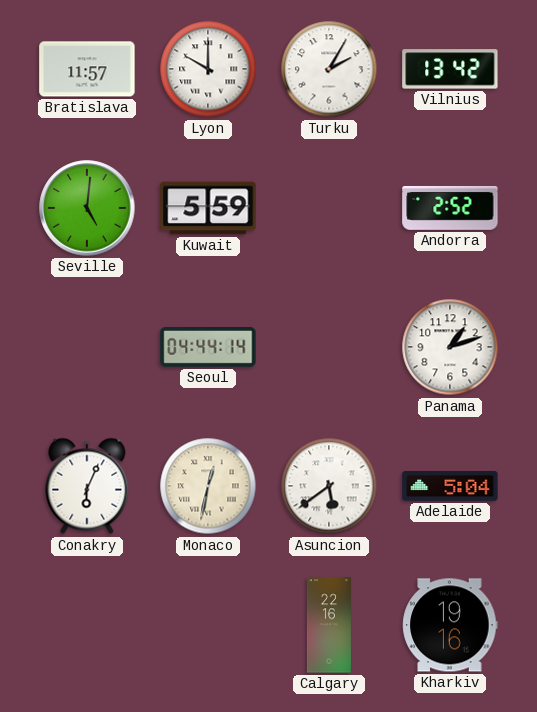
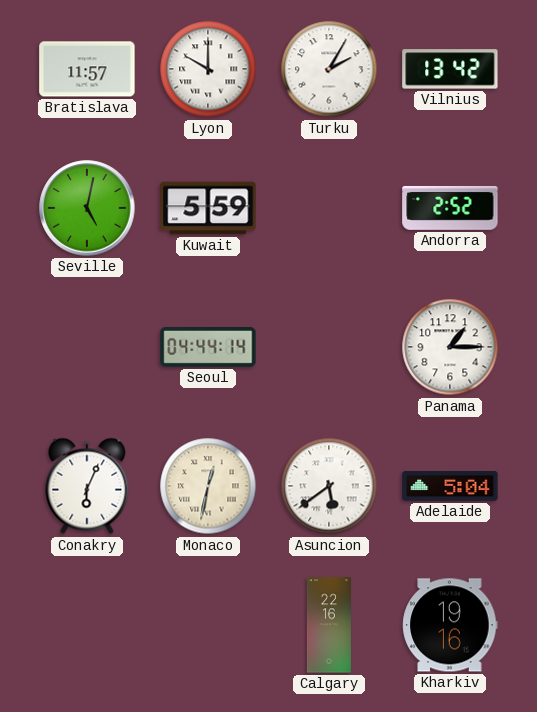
Seville: 5:01 -> 5:02
Panama: 1:12 -> 1:15
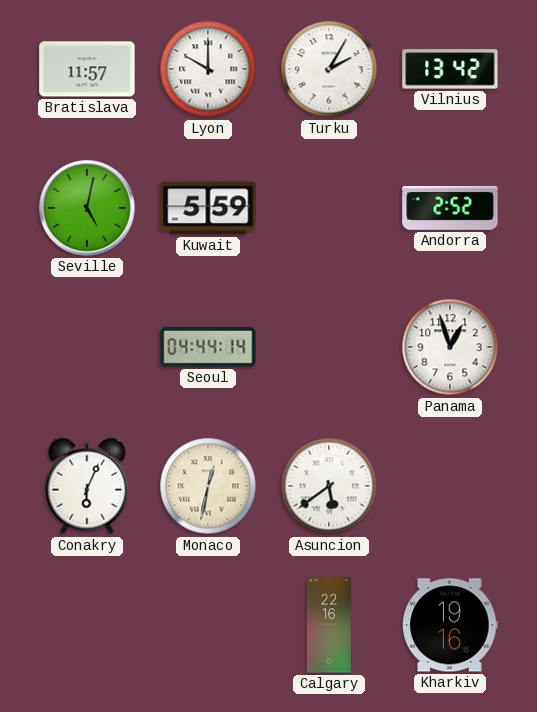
Panama: 1:15 -> 12:57
Adelaide: 5:04 -> none
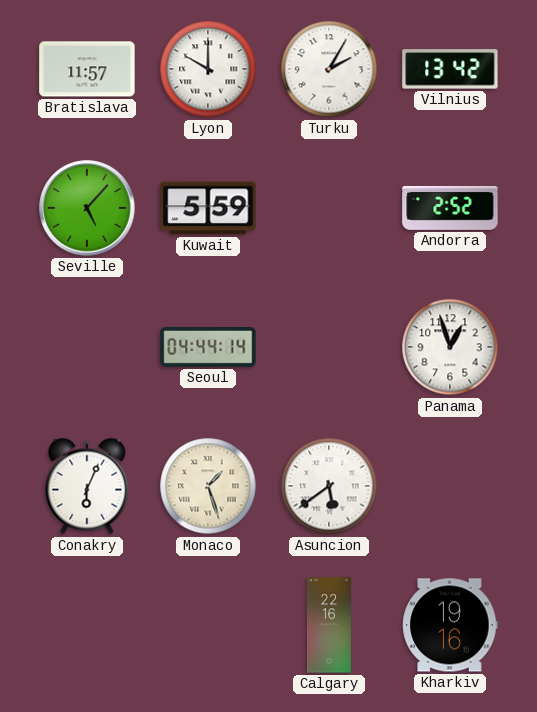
Seville: 5:02 -> 5:07
Monaco: 12:32 -> 1:27
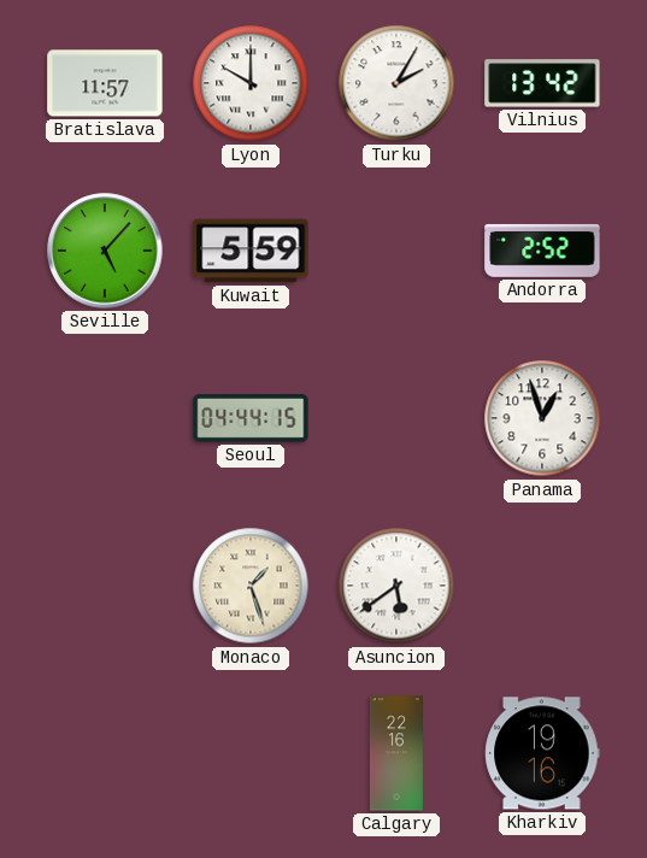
Seoul: 04:44:14 -> 04:44:15
Conakry: 6:04 -> none
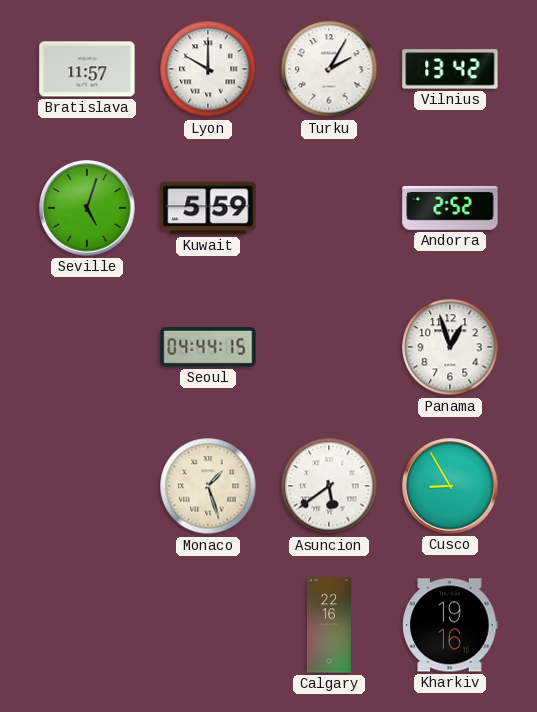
Seville: 5:07 -> 5:03
Cusco: none -> 8:55
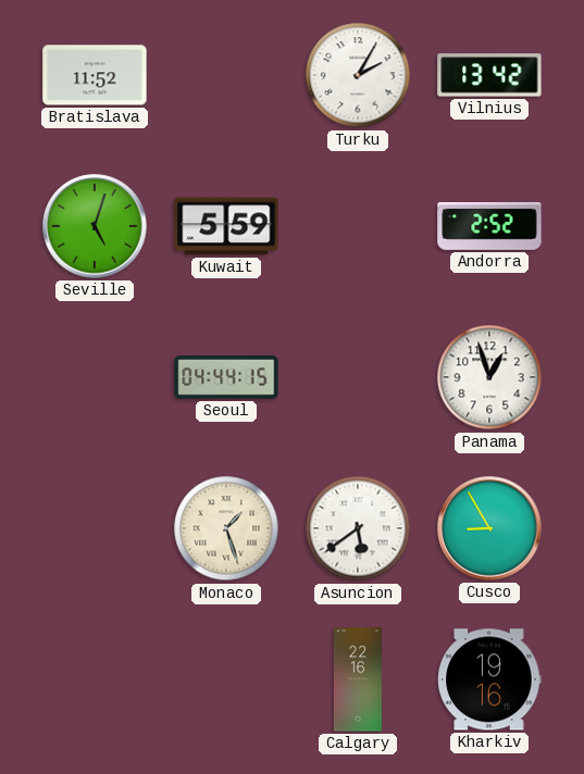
Bratislava: 11:57 -> 11:52
Lyon: 10:00 -> none
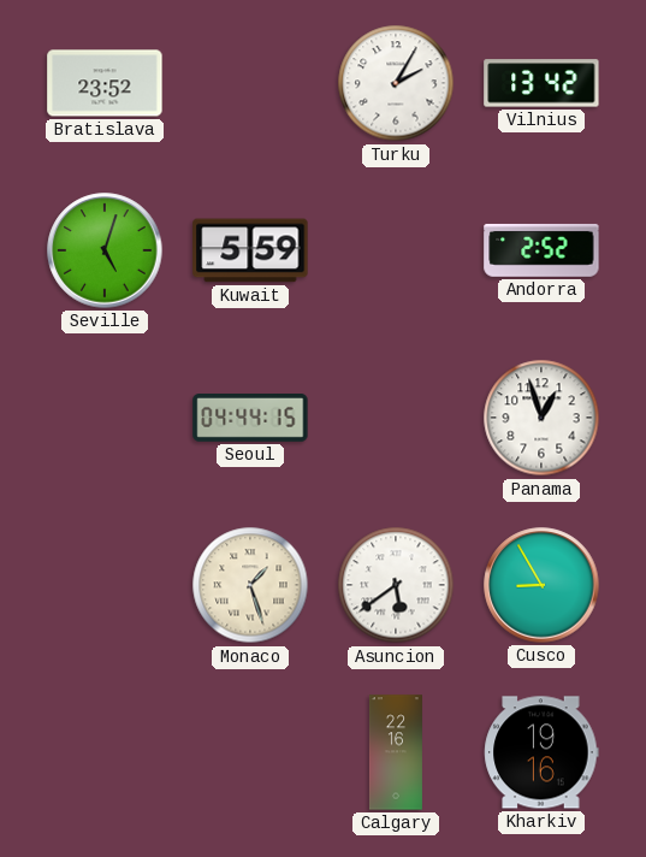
Bratislava: 11:52 -> 23:52
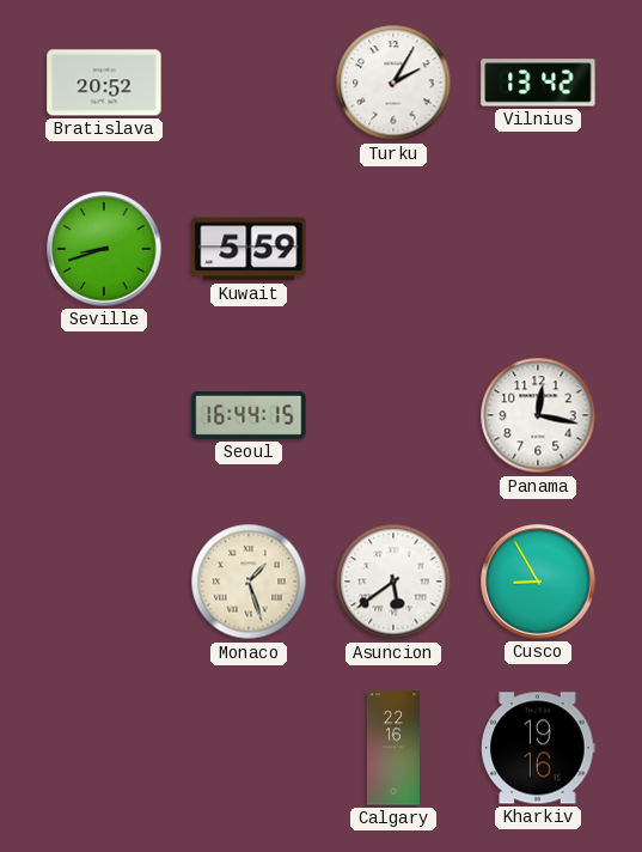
Bratislava: 23:52 -> 20:52
Seville: 5:03 -> 8:42
Andorra: 2:52 -> none
Seoul: 04:44 -> 16:44
Panama: 12:57 -> 12:17
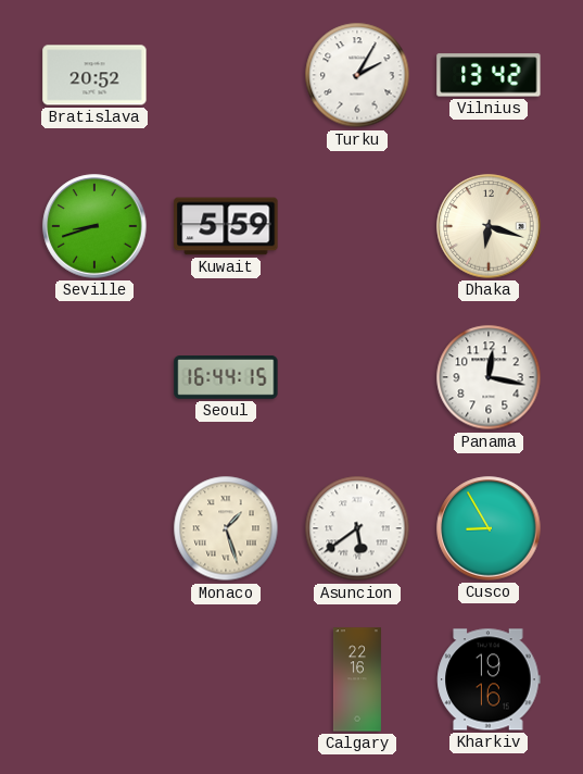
Dhaka: none -> 6:18
